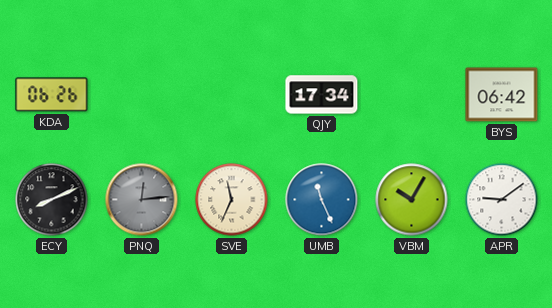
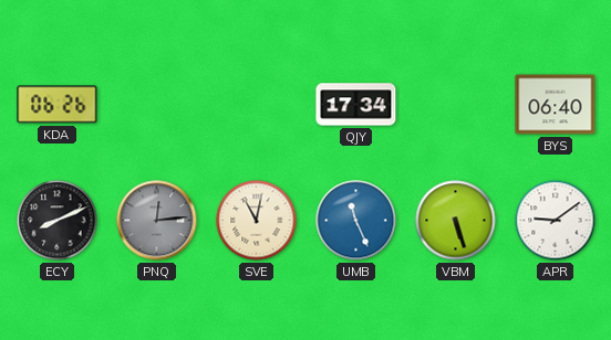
BYS: 06:42 -> 06:40
SVE: 11:34 -> 11:02
VBM: 10:05 -> 5:27
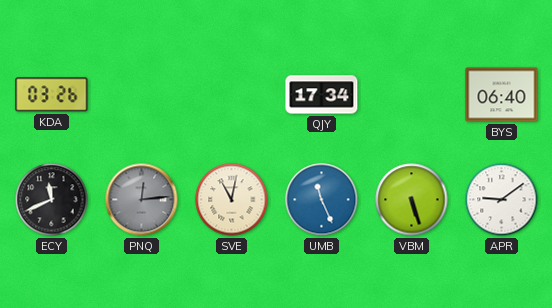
KDA: 06:26 -> 03:26
ECY: 8:11 -> 11:41
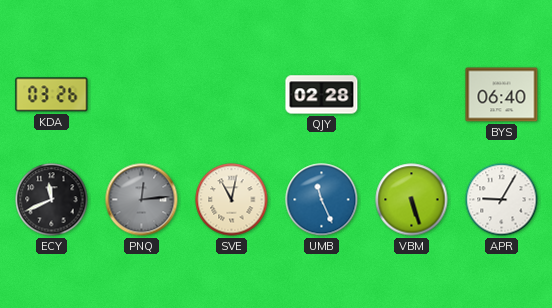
QJY: 17:34 -> 02:28
APR: 9:09 -> 9:05
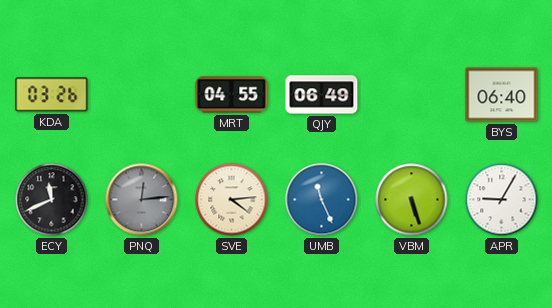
MRT: none -> 04:55
QJY: 02:28 -> 06:49
SVE: 11:02 -> 4:14
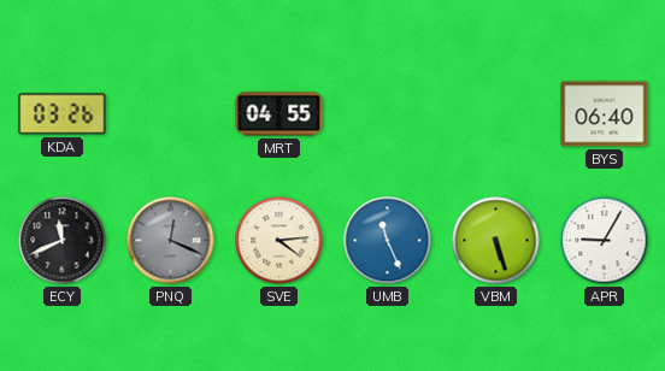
QJY: 06:49 -> none
PNQ: 12:14 -> 12:19
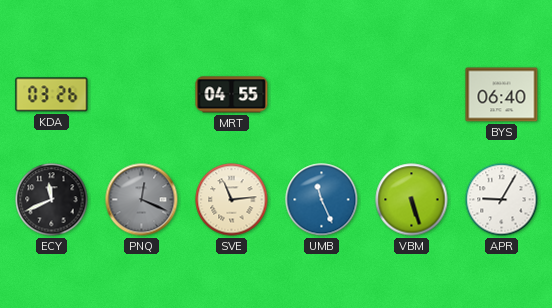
SVE: 4:14 -> 11:14
